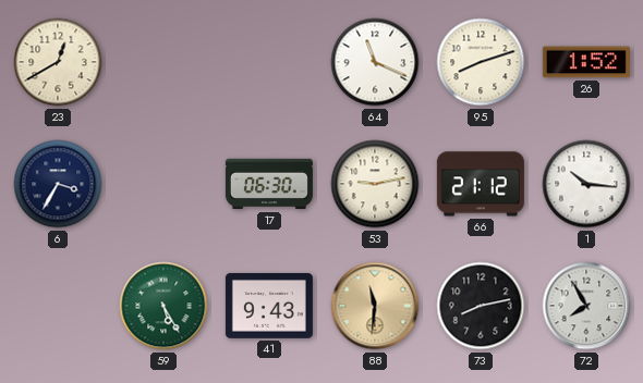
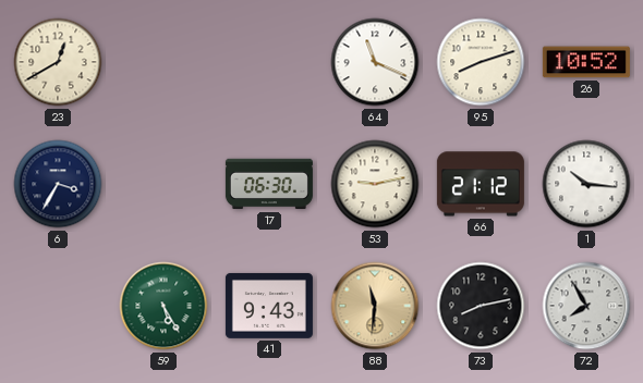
26: 1:52 -> 10:52
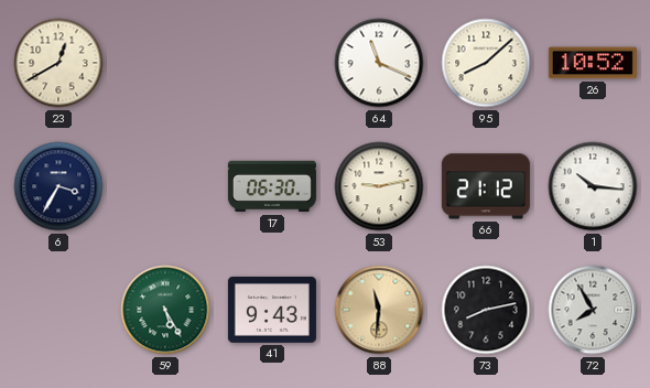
95: 8:12 -> 8:08
